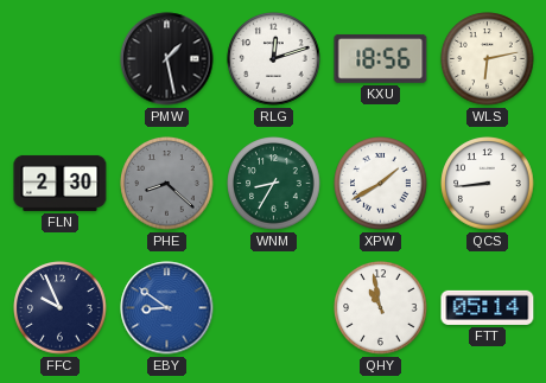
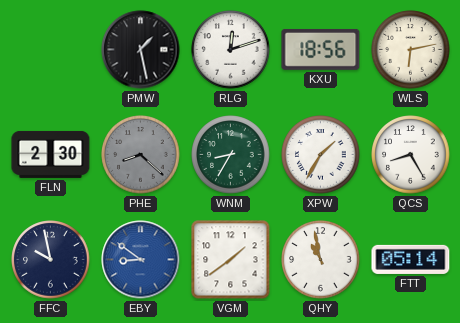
XPW: 1:40 -> 1:35
QCS: 8:44 -> 8:25
FFC: 9:56 -> 9:58
VGM: none -> 1:39
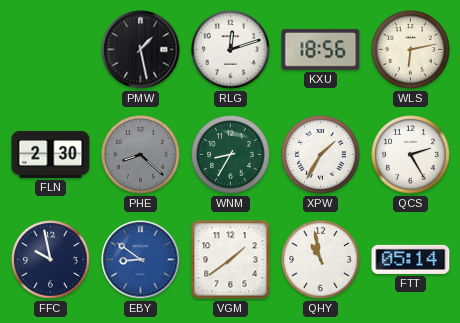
QCS: 8:25 -> 2:25
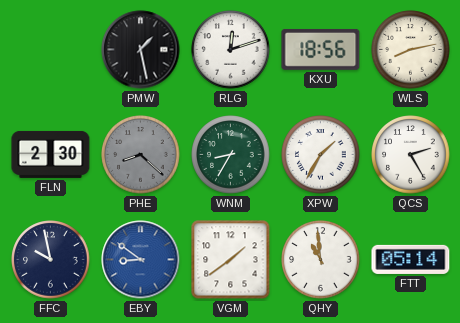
WLS: 6:13 -> 8:13
QHY: 10:58 -> 10:59
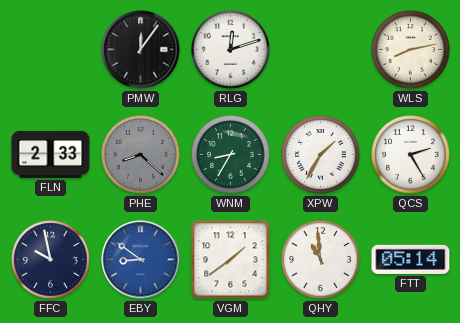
PMW: 1:28 -> 12:06
KXU: 18:56 -> none
FLN: 2:30 -> 2:33
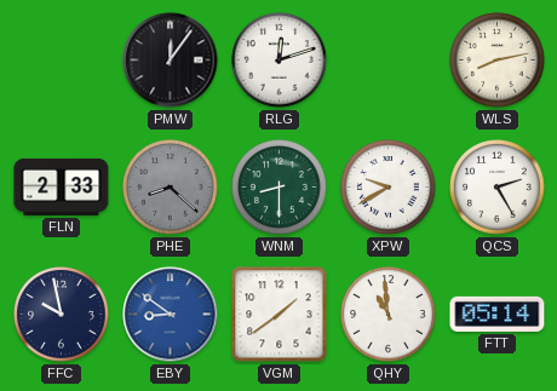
WNM: 8:35 -> 8:30
XPW: 1:35 -> 9:40
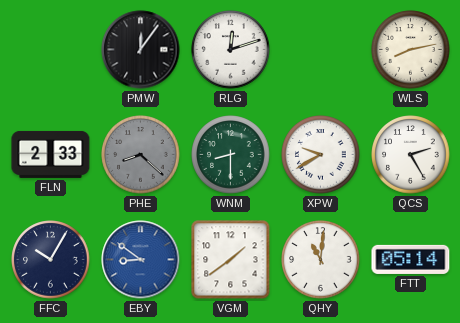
FFC: 9:58 -> 10:05
QHY: 10:59 -> 11:01
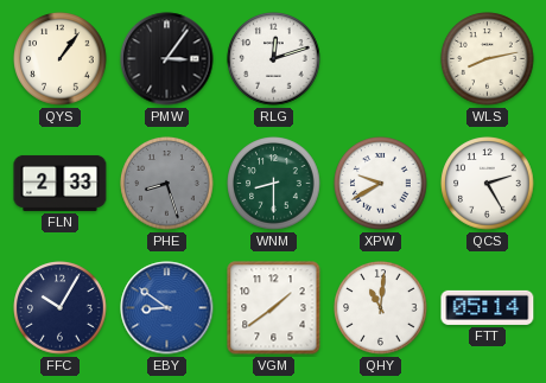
QYS: none -> 1:06
PMW: 12:06 -> 3:06
PHE: 8:22 -> 8:27
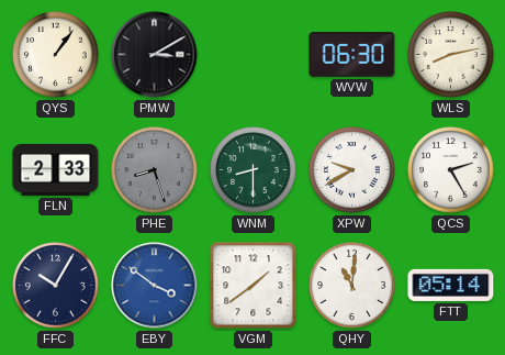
PMW: 3:06 -> 3:10
RLG: 12:12 -> none
WVW: none -> 06:30
EBY: 8:51 -> 3:51
